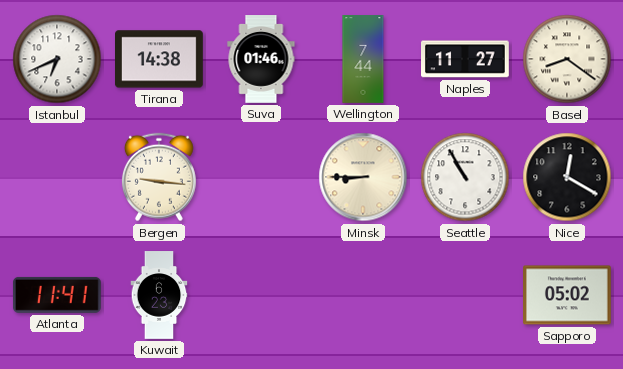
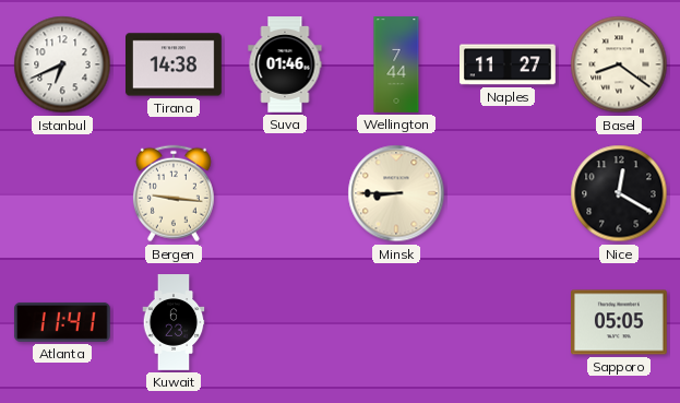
Seattle: 10:55 -> none
Sapporo: 05:02 -> 05:05
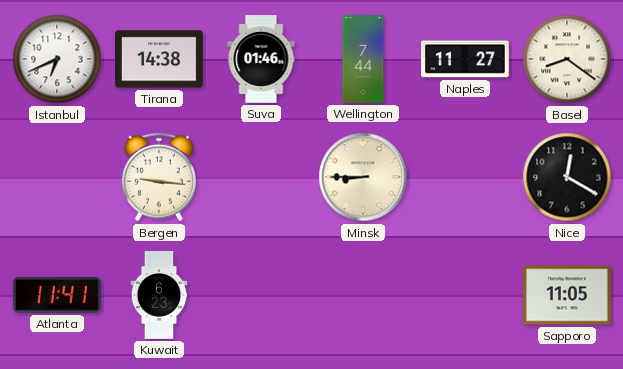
Sapporo: 05:05 -> 11:05
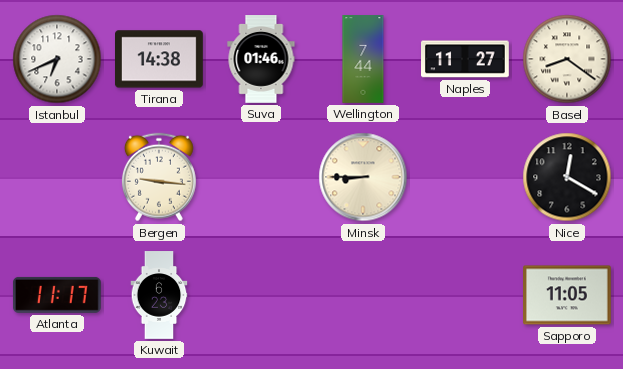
Atlanta: 11:41 -> 11:17
